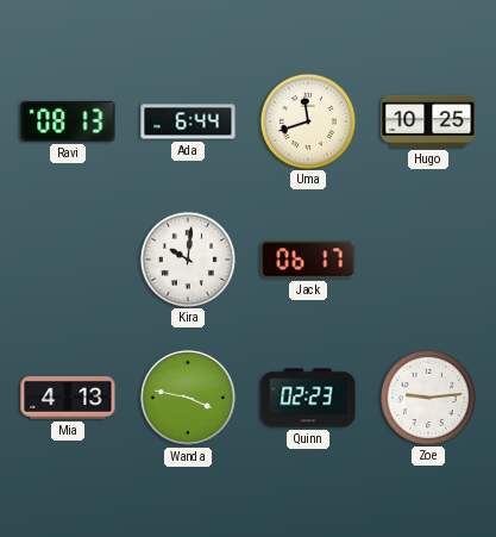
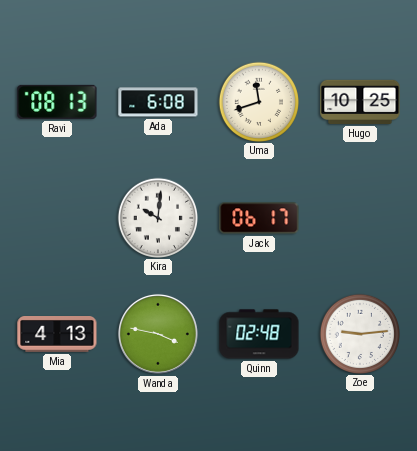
Ada: 6:44 -> 6:08
Quinn: 02:23 -> 02:48
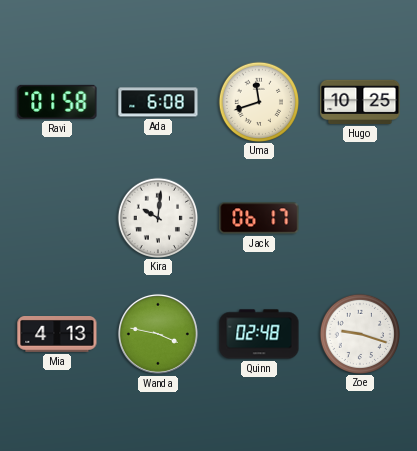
Ravi: 08:13 -> 01:58
Zoe: 9:14 -> 9:18
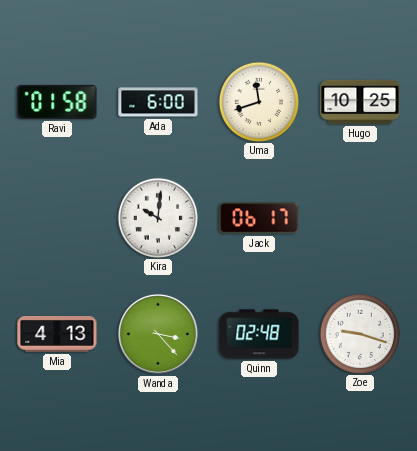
Ada: 6:08 -> 6:00
Wanda: 3:47 -> 3:23
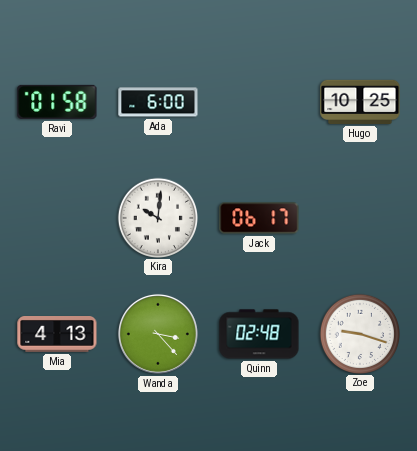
Uma: 11:42 -> none
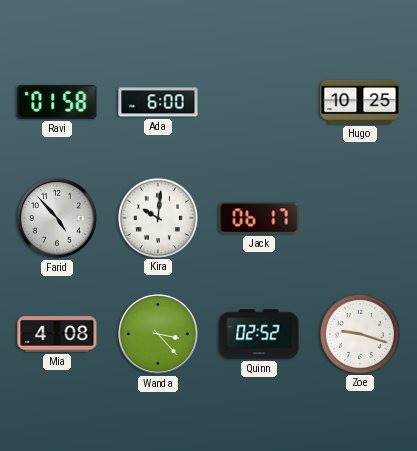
Farid: none -> 4:53
Mia: 4:13 -> 4:08
Quinn: 02:48 -> 02:52
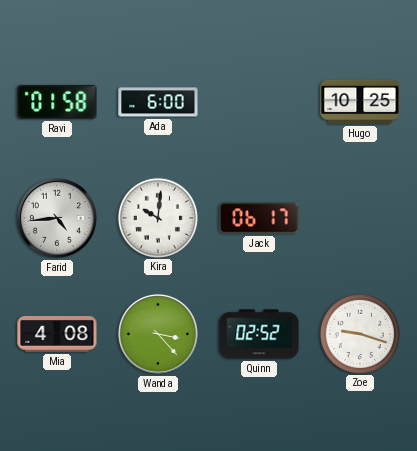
Farid: 4:53 -> 4:44
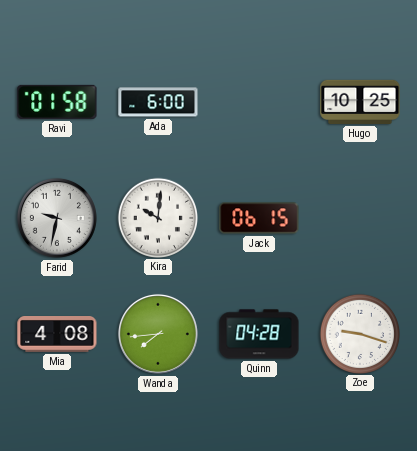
Farid: 4:44 -> 9:32
Jack: 06:17 -> 06:15
Wanda: 3:23 -> 7:44
Quinn: 02:52 -> 04:28
